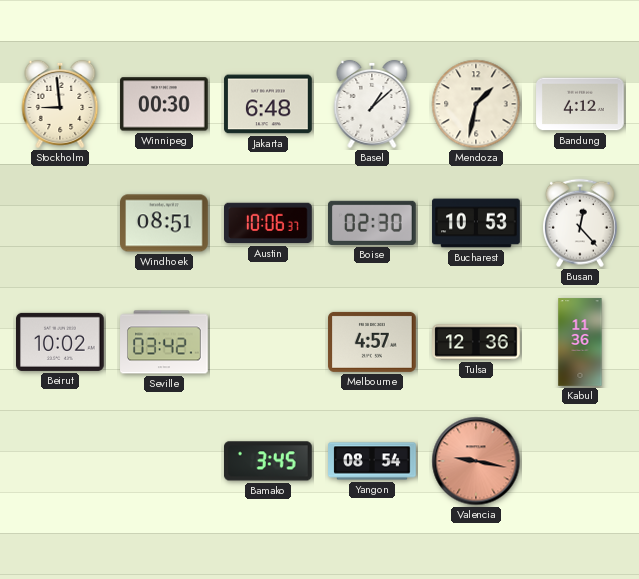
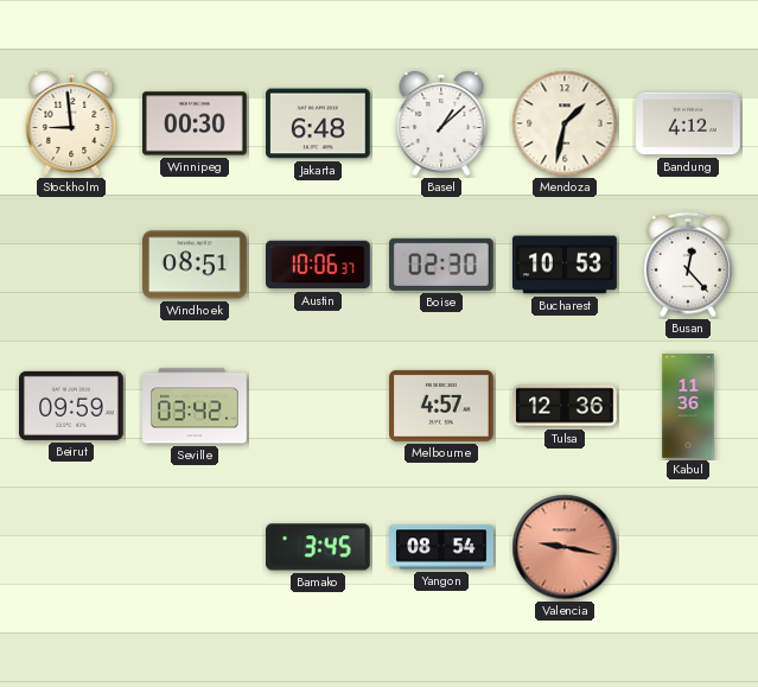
Beirut: 10:02 -> 09:59
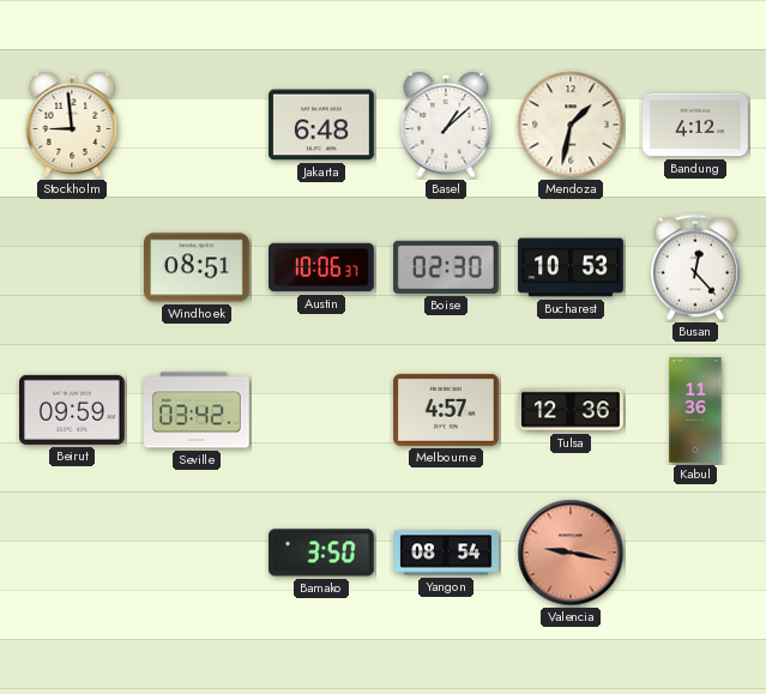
Winnipeg: 00:30 -> none
Bamako: 3:45 -> 3:50
